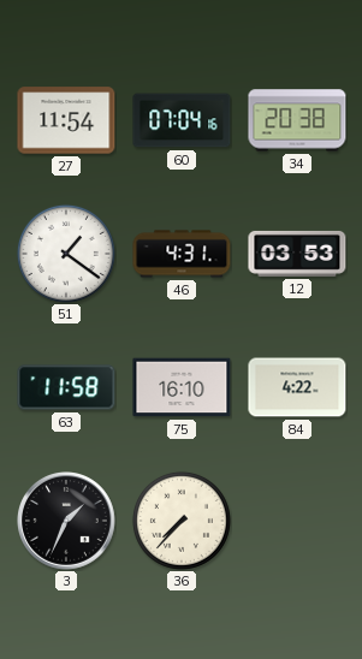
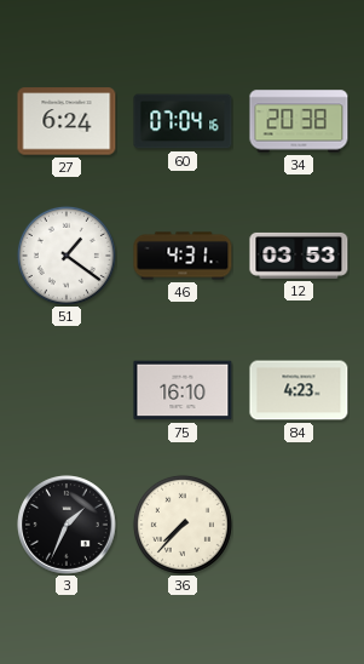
27: 11:54 -> 6:24
63: 11:58 -> none
84: 4:22 -> 4:23
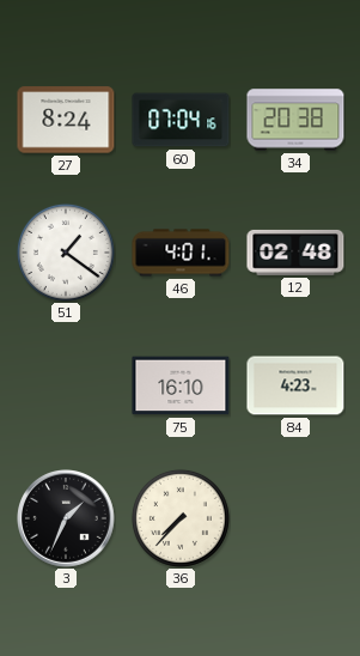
27: 6:24 -> 8:24
46: 4:31 -> 4:01
12: 03:53 -> 02:48
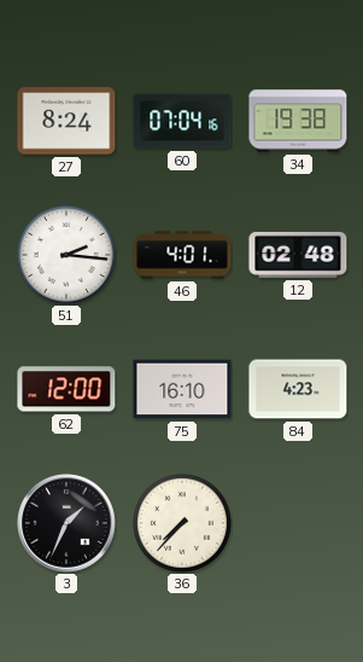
34: 20:38 -> 19:38
51: 1:21 -> 2:16
62: none -> 12:00
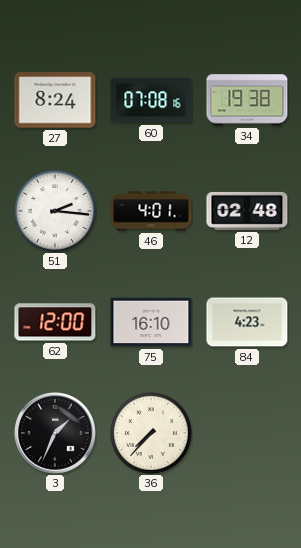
60: 07:04 -> 07:08
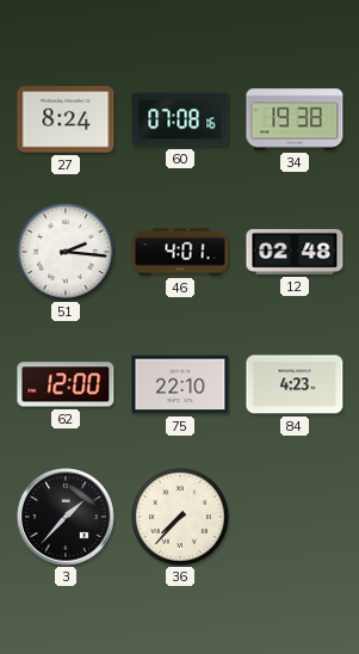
75: 16:10 -> 22:10
3: 1:34 -> 1:37
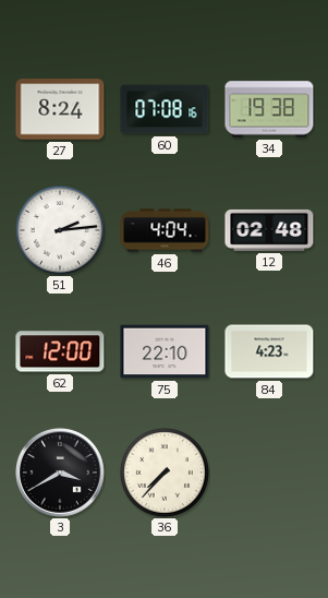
51: 2:16 -> 2:14
46: 4:01 -> 4:04
3: 1:37 -> 3:40
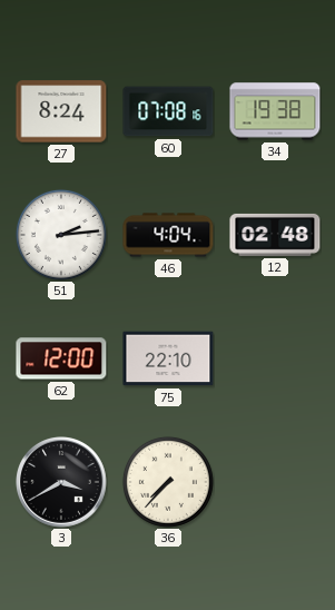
84: 4:23 -> none
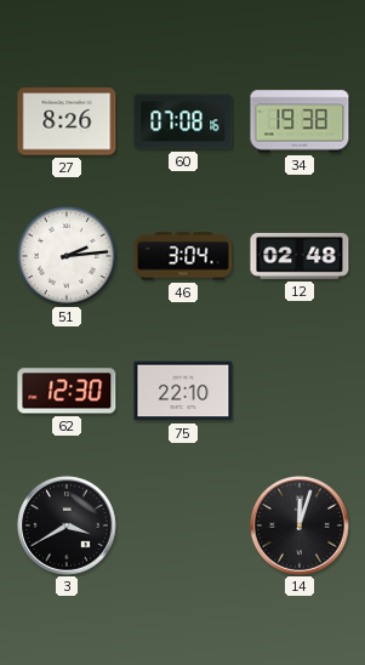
27: 8:24 -> 8:26
46: 4:04 -> 3:04
62: 12:00 -> 12:30
36: 7:37 -> none
14: none -> 12:03
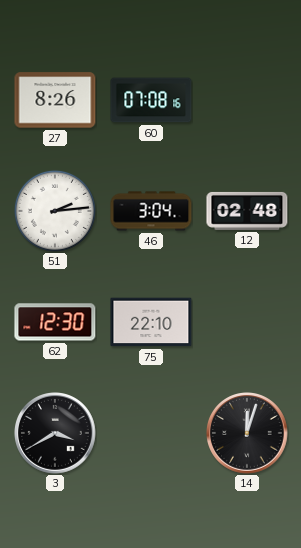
34: 19:38 -> none
